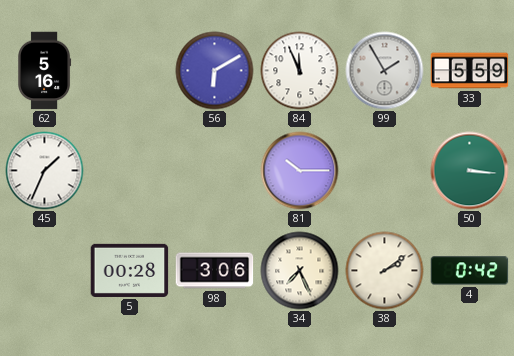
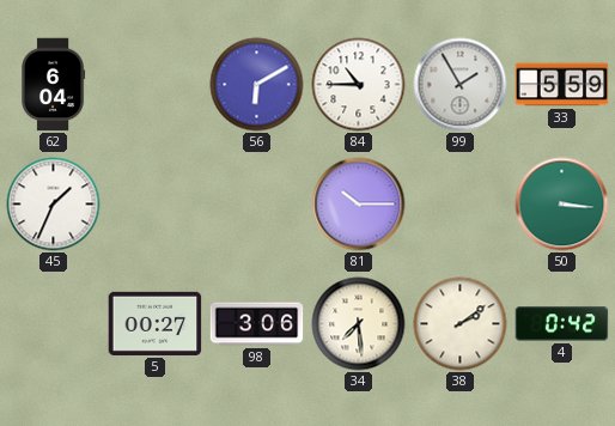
62: 5:16 -> 6:04
84: 11:56 -> 10:45
5: 00:28 -> 00:27
34: 7:26 -> 7:29
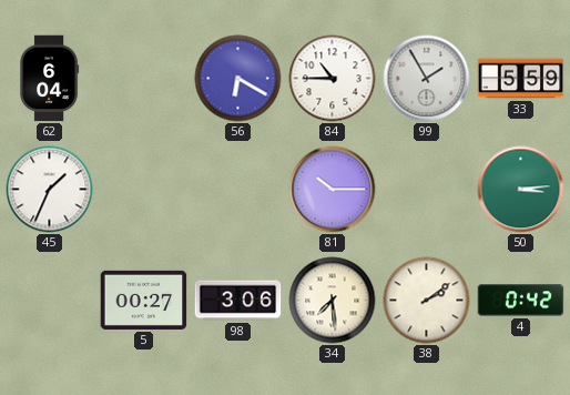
56: 6:10 -> 6:20
50: 3:16 -> 3:14
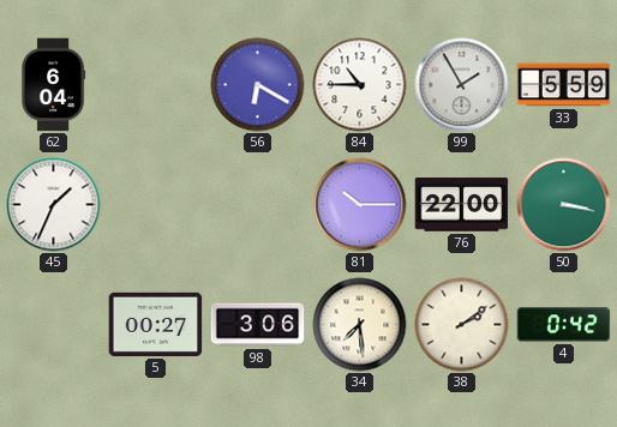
76: none -> 22:00
50: 3:14 -> 3:17
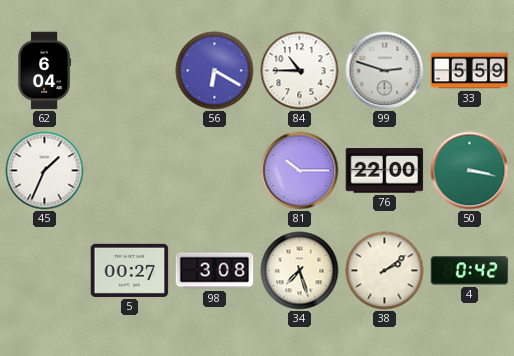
99: 1:55 -> 2:48
98: 3:06 -> 3:08
34: 7:29 -> 7:27
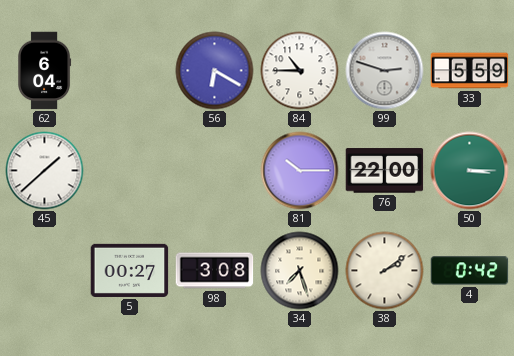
45: 1:34 -> 1:38
50: 3:17 -> 3:15
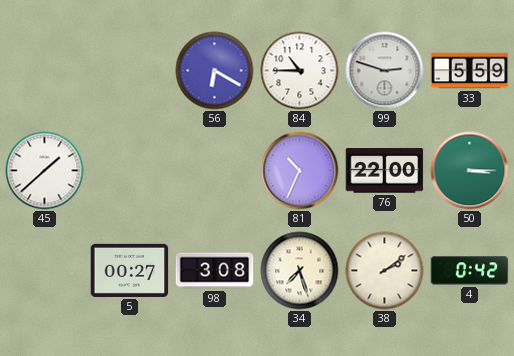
62: 6:04 -> none
81: 10:15 -> 10:34
